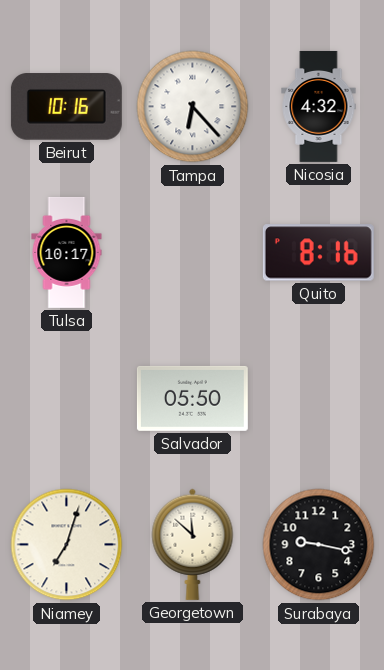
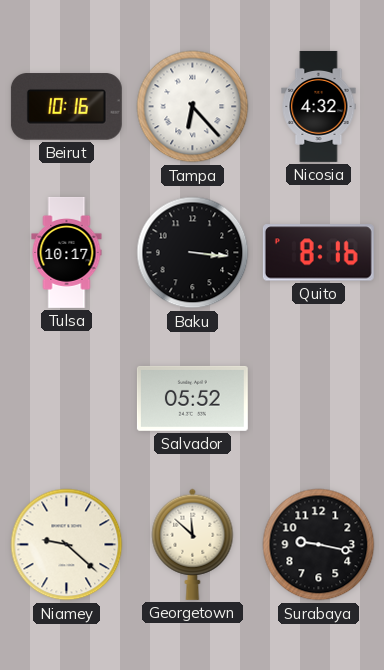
Baku: none -> 3:16
Salvador: 05:50 -> 05:52
Niamey: 7:03 -> 9:22
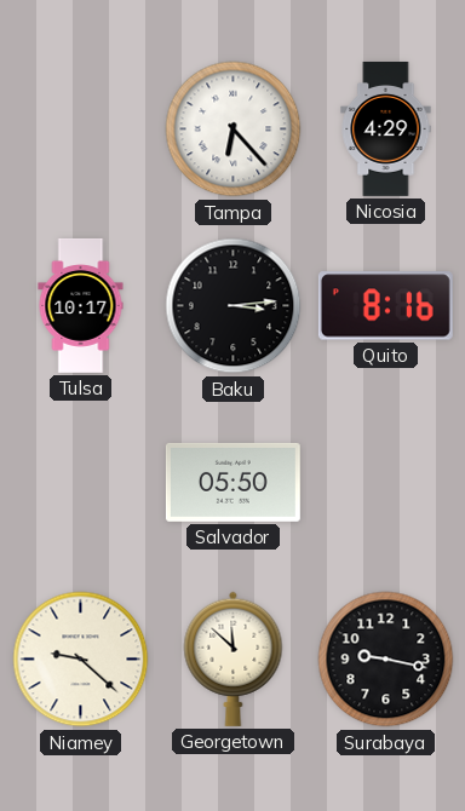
Beirut: 10:16 -> none
Nicosia: 4:32 -> 4:29
Baku: 3:16 -> 3:14
Salvador: 05:52 -> 05:50
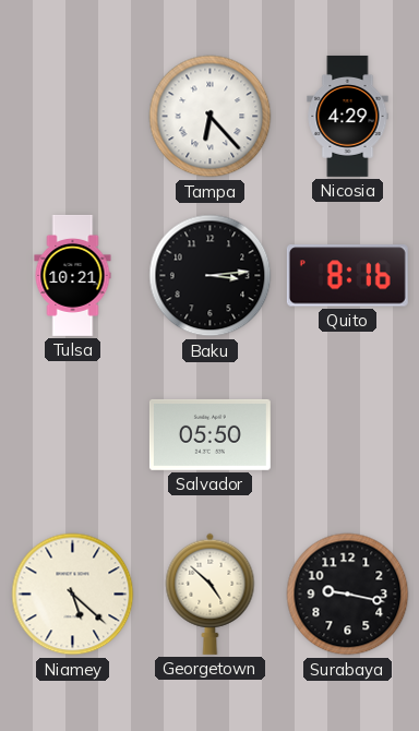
Tulsa: 10:17 -> 10:21
Niamey: 9:22 -> 5:22
Georgetown: 11:52 -> 4:52
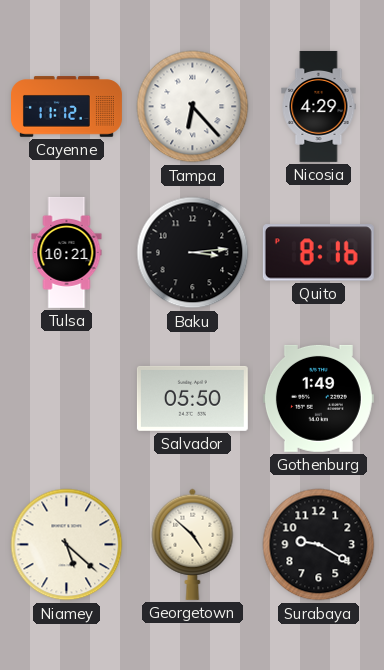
Cayenne: none -> 11:12
Gothenburg: none -> 1:49
Surabaya: 9:17 -> 9:20
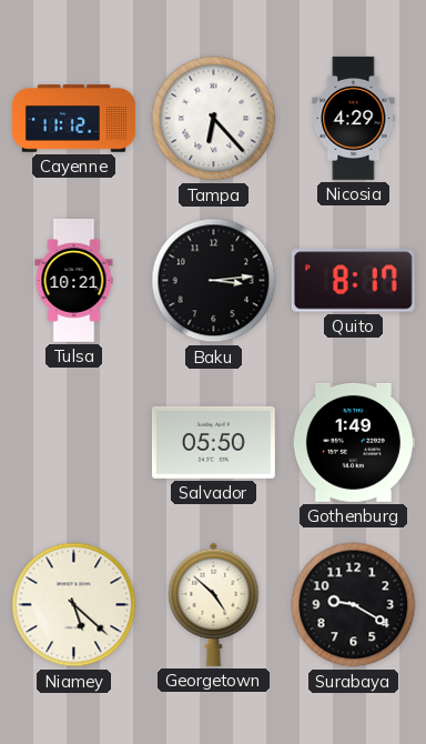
Quito: 8:16 -> 8:17
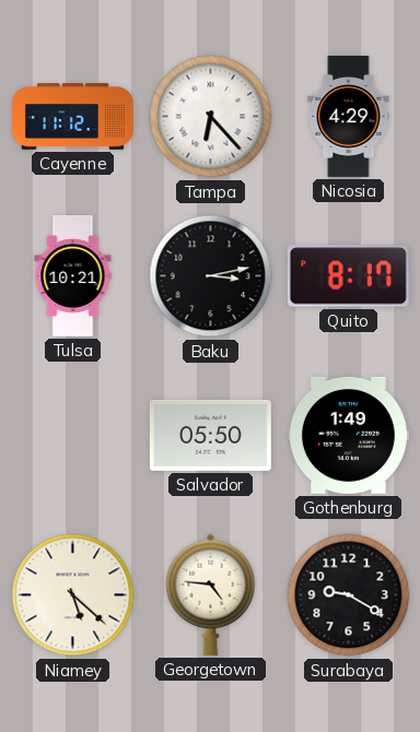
Baku: 3:14 -> 3:13
Georgetown: 4:52 -> 4:46
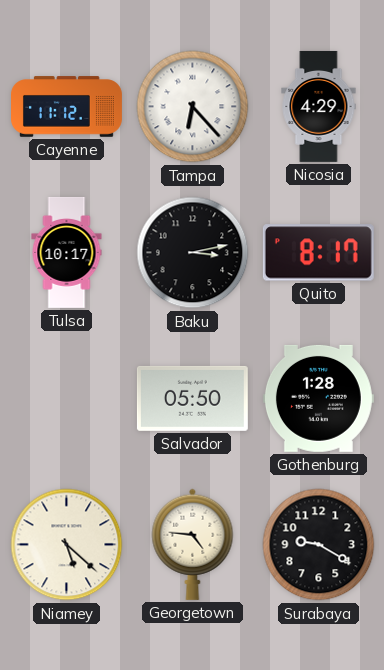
Tulsa: 10:21 -> 10:17
Gothenburg: 1:49 -> 1:28
